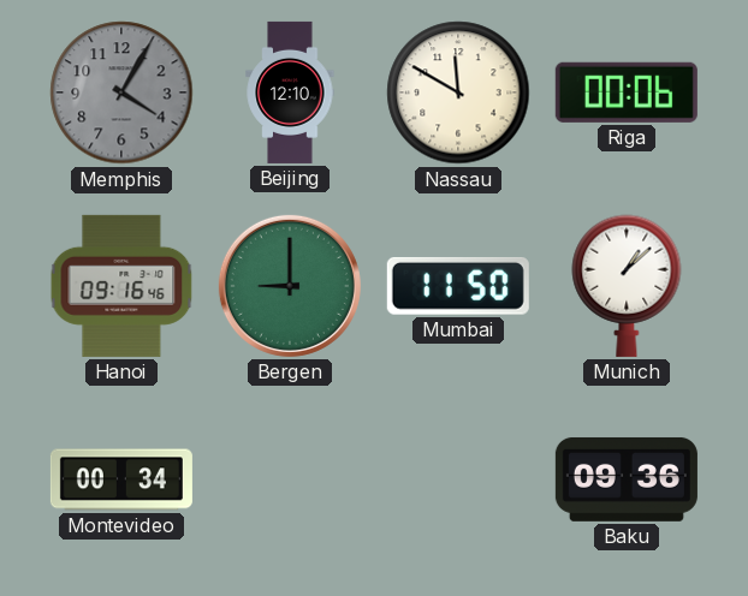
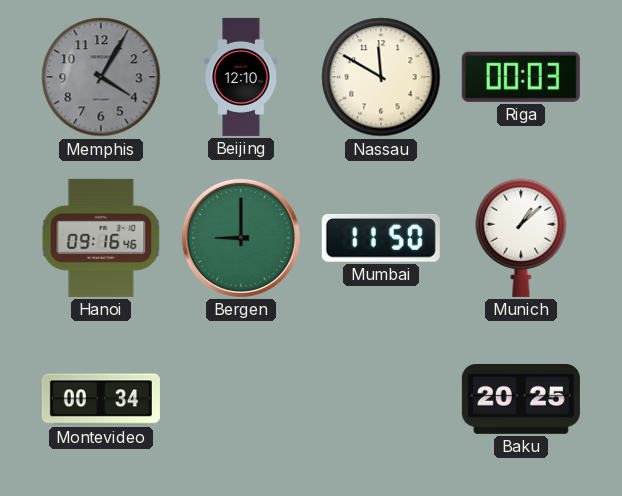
Riga: 00:06 -> 00:03
Baku: 09:36 -> 20:25
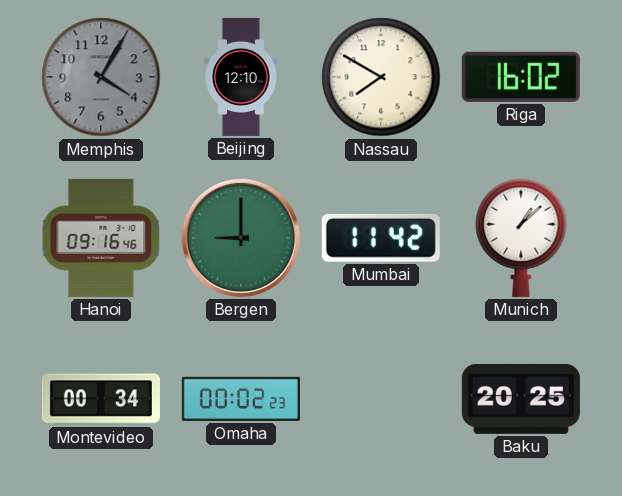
Nassau: 11:50 -> 7:50
Riga: 00:03 -> 16:02
Mumbai: 11:50 -> 11:42
Omaha: none -> 00:02
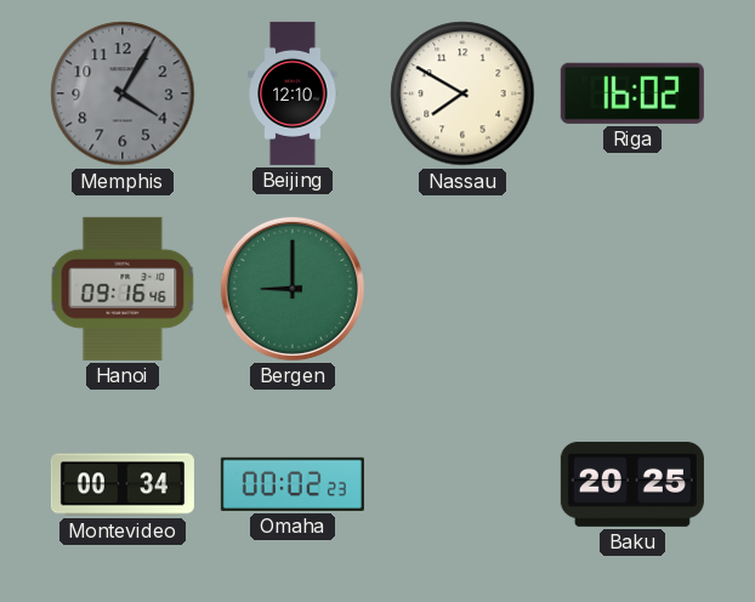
Mumbai: 11:42 -> none
Munich: 1:08 -> none
